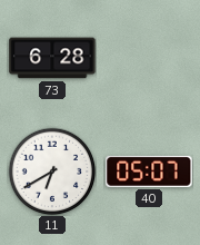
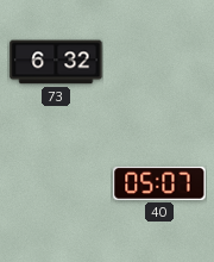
73: 6:28 -> 6:32
11: 6:40 -> none
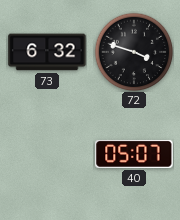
72: none -> 3:48
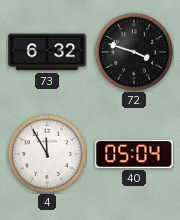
4: none -> 11:55
40: 05:07 -> 05:04
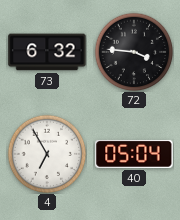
72: 3:48 -> 3:46
4: 11:55 -> 6:55
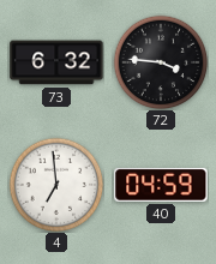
4: 6:55 -> 6:59
40: 05:04 -> 04:59
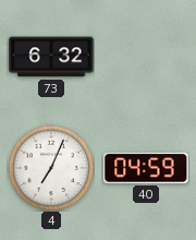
72: 3:46 -> none
4: 6:59 -> 7:04
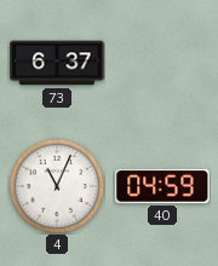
73: 6:32 -> 6:37
4: 7:04 -> 11:04
